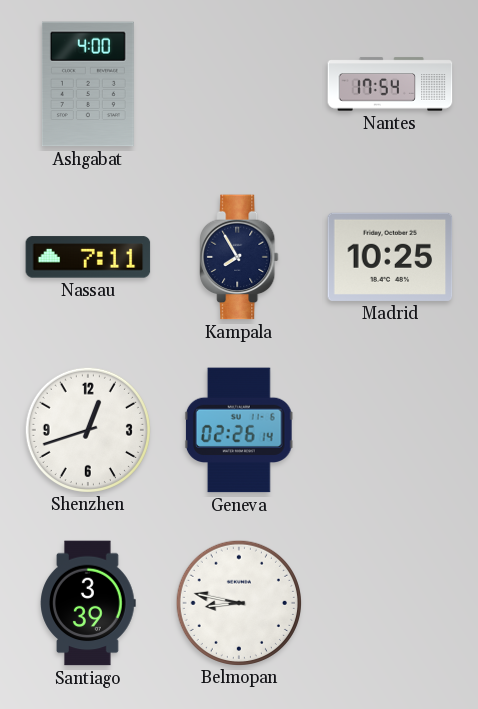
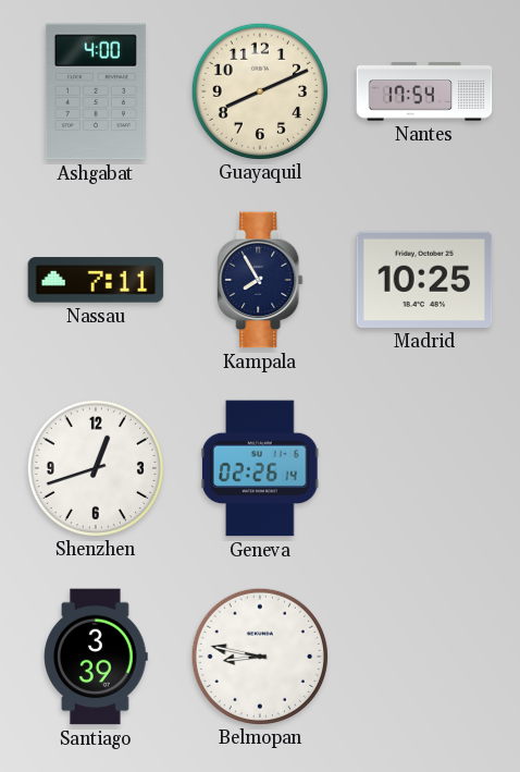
Guayaquil: none -> 8:11
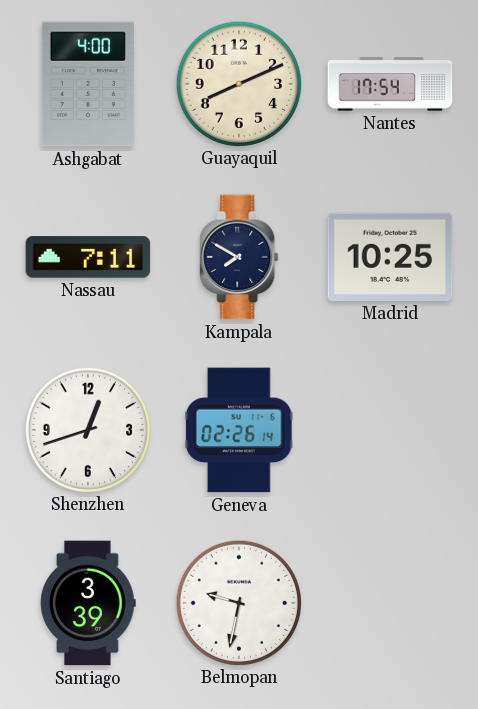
Kampala: 7:55 -> 7:50
Belmopan: 8:47 -> 9:32
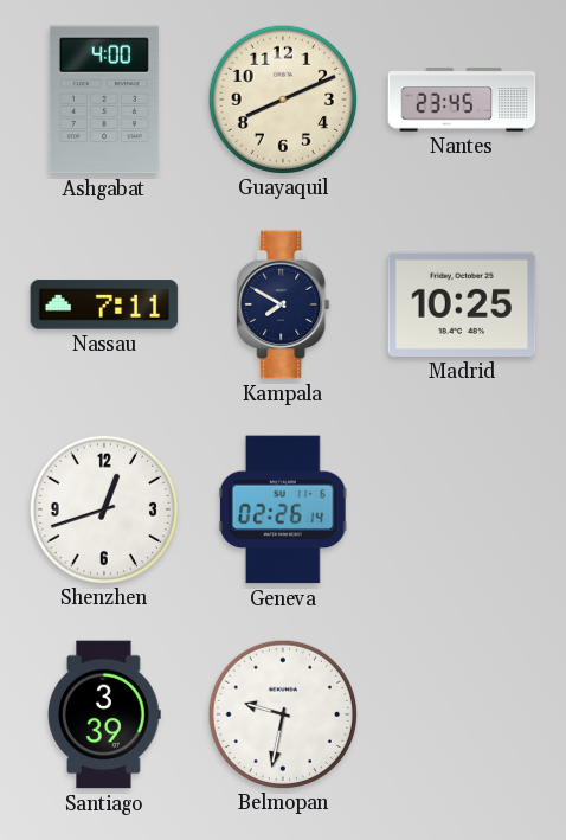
Nantes: 17:54 -> 23:45
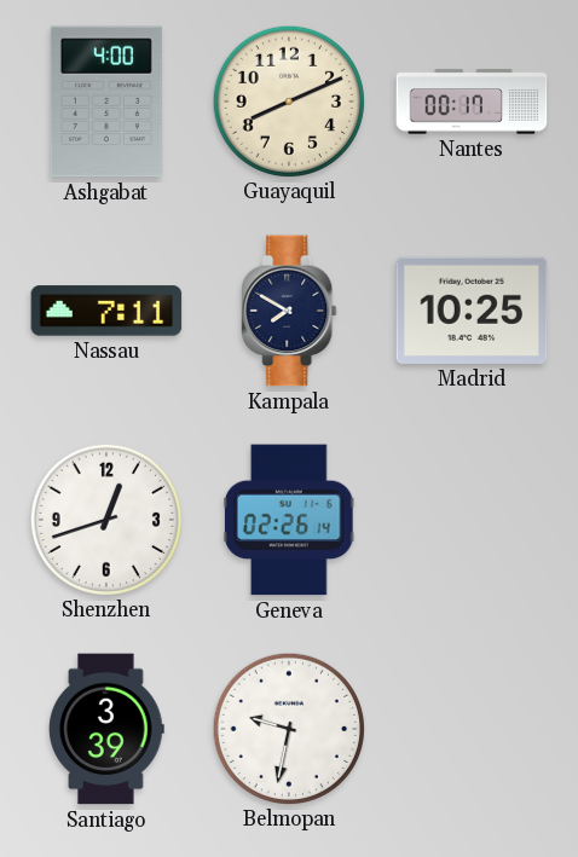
Nantes: 23:45 -> 00:17
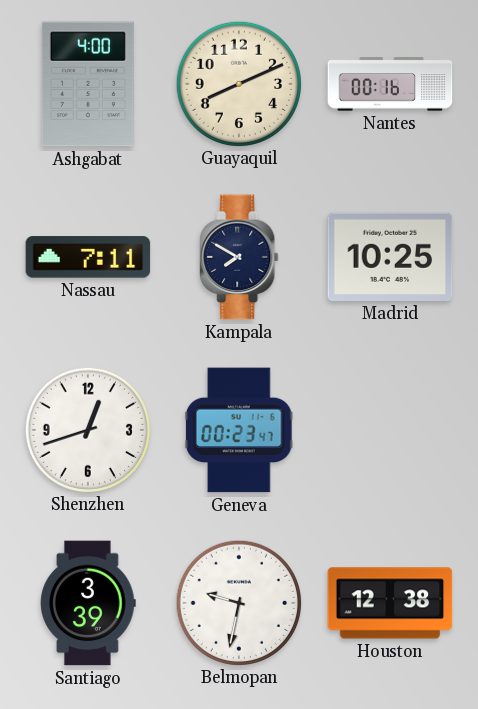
Nantes: 00:17 -> 00:16
Geneva: 02:26 -> 00:23
Houston: none -> 12:38
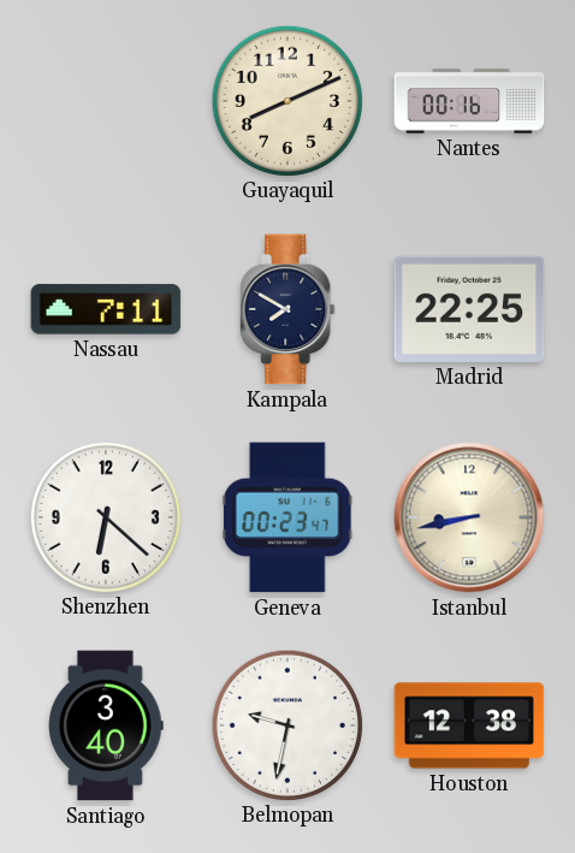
Ashgabat: 4:00 -> none
Madrid: 10:25 -> 22:25
Shenzhen: 12:42 -> 6:22
Istanbul: none -> 8:43
Santiago: 3:39 -> 3:40
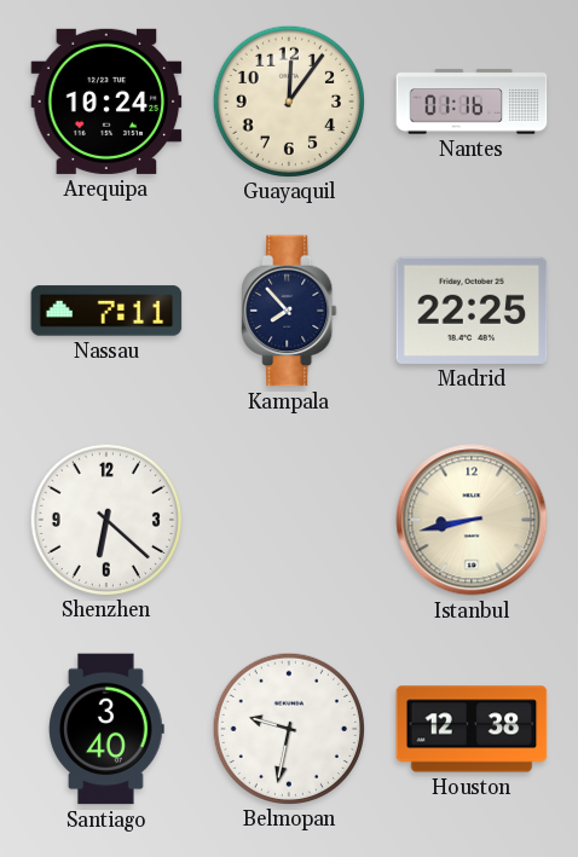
Arequipa: none -> 10:24
Guayaquil: 8:11 -> 12:06
Nantes: 00:16 -> 01:16
Kampala: 7:50 -> 7:53
Geneva: 00:23 -> none
